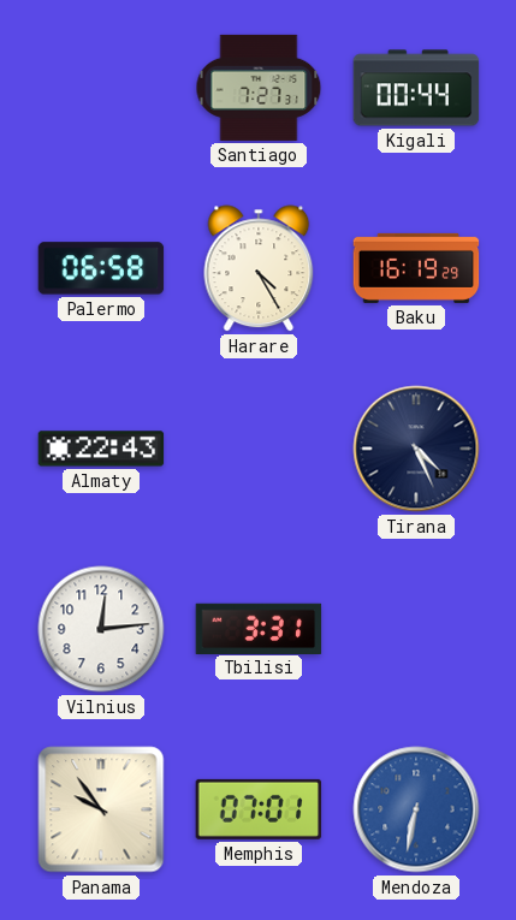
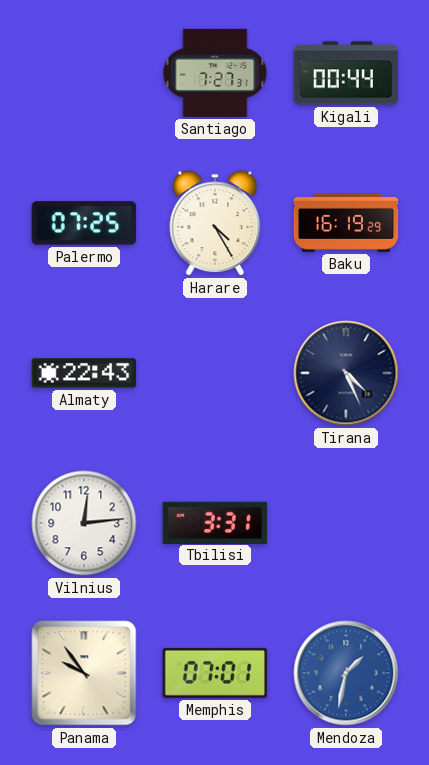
Palermo: 06:58 -> 07:25
Mendoza: 6:32 -> 1:32
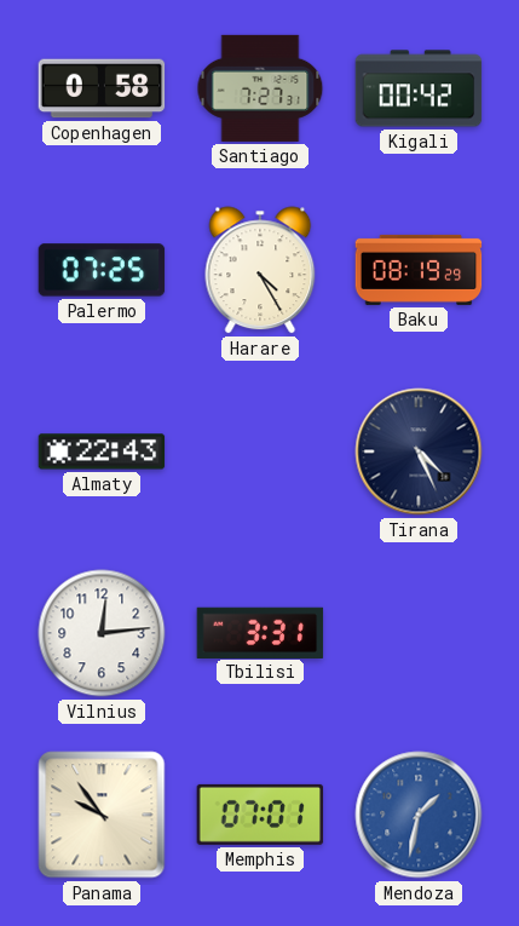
Copenhagen: none -> 0:58
Kigali: 00:44 -> 00:42
Baku: 16:19 -> 08:19
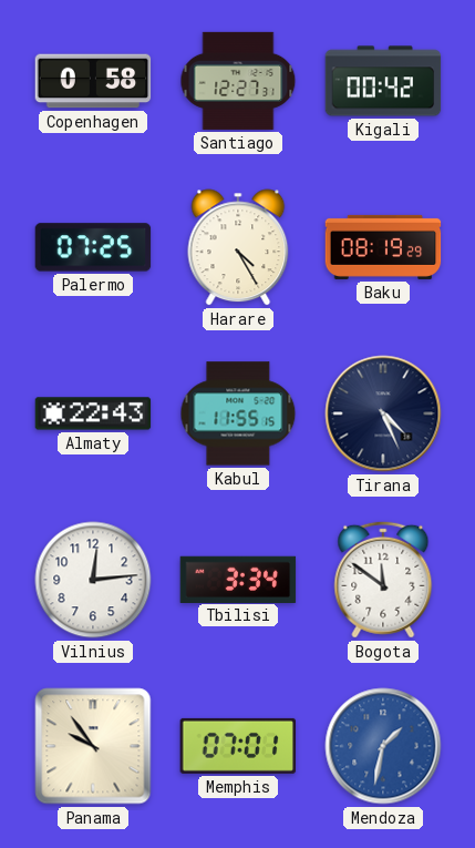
Santiago: 7:27 -> 12:27
Kabul: none -> 11:55
Tbilisi: 3:31 -> 3:34
Bogota: none -> 11:51
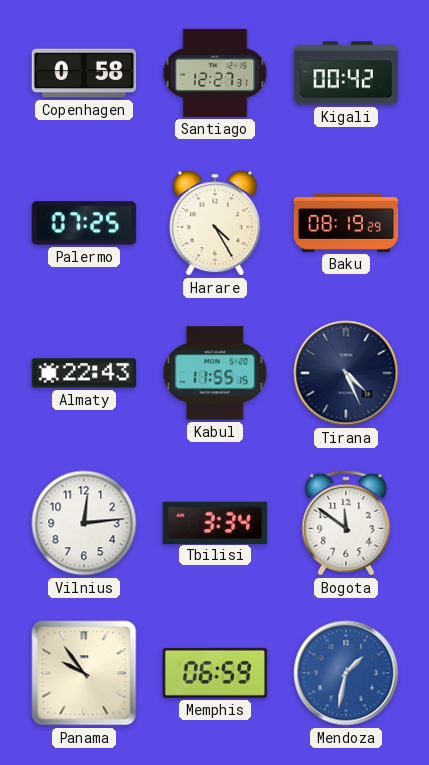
Memphis: 07:01 -> 06:59
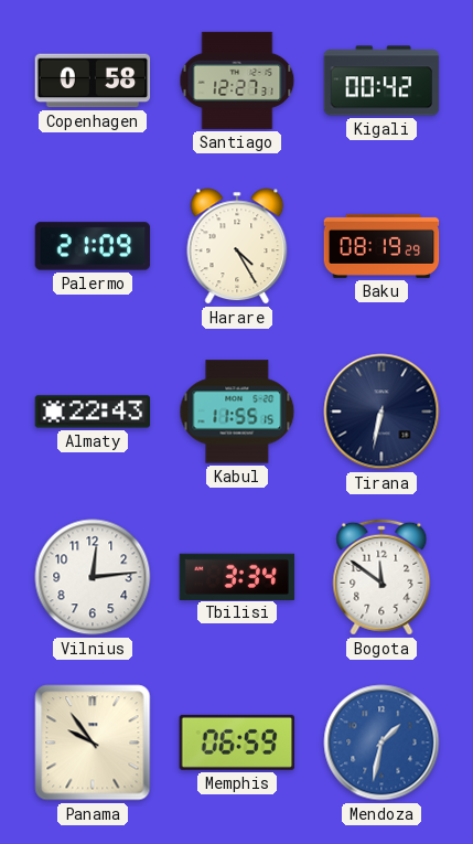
Palermo: 07:25 -> 21:09
Tirana: 4:26 -> 6:32
